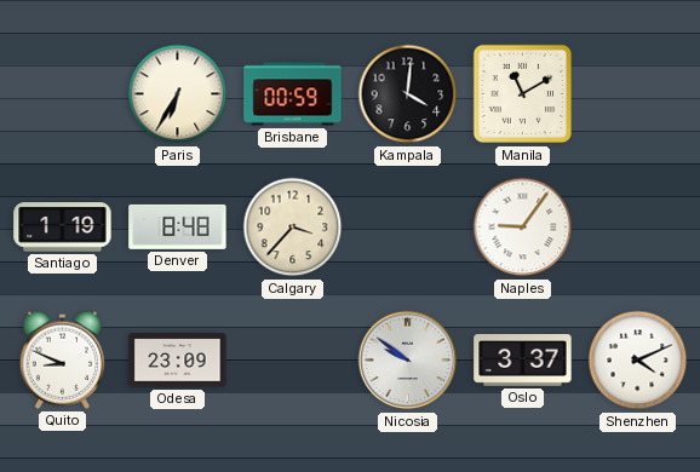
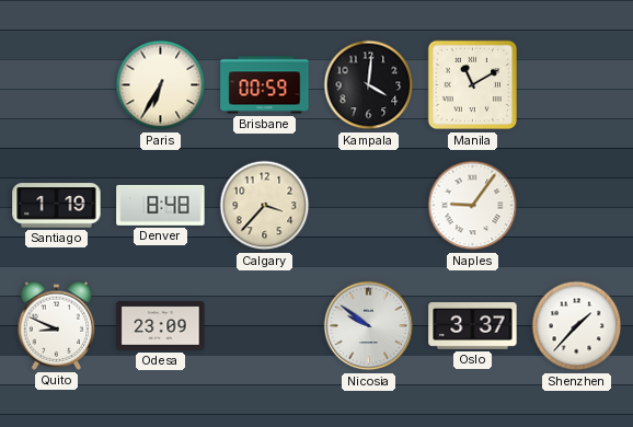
Shenzhen: 4:11 -> 1:37
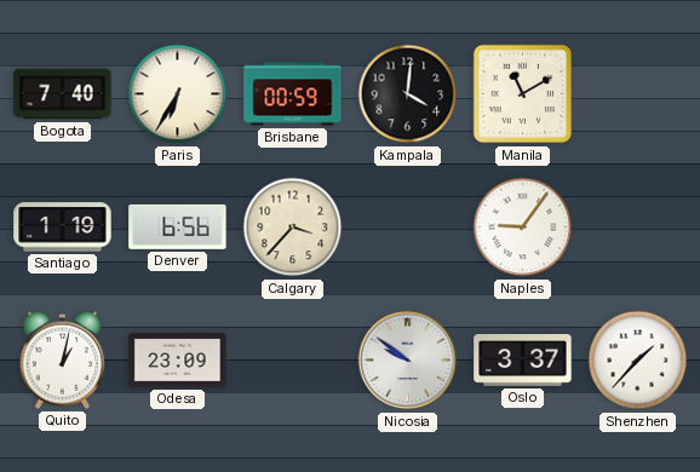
Bogota: none -> 7:40
Denver: 8:48 -> 6:56
Quito: 8:49 -> 1:02
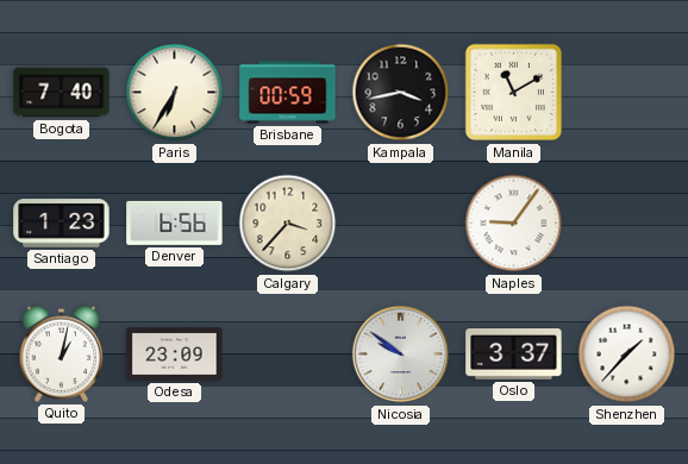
Kampala: 4:01 -> 3:43
Santiago: 1:19 -> 1:23
